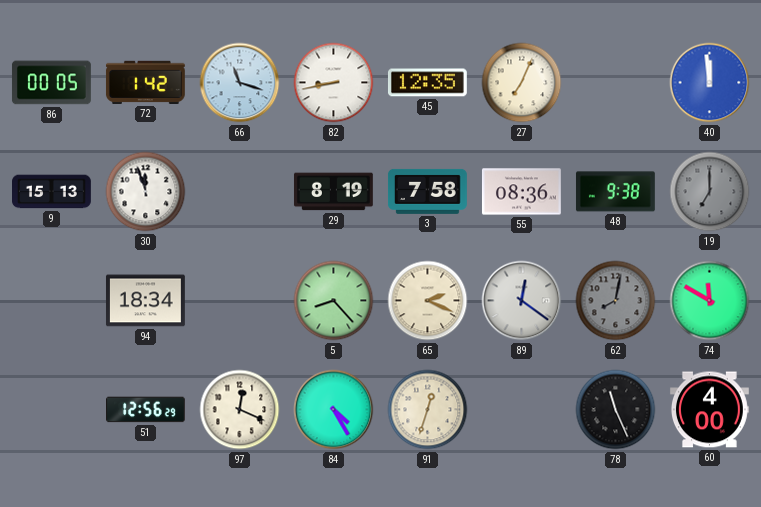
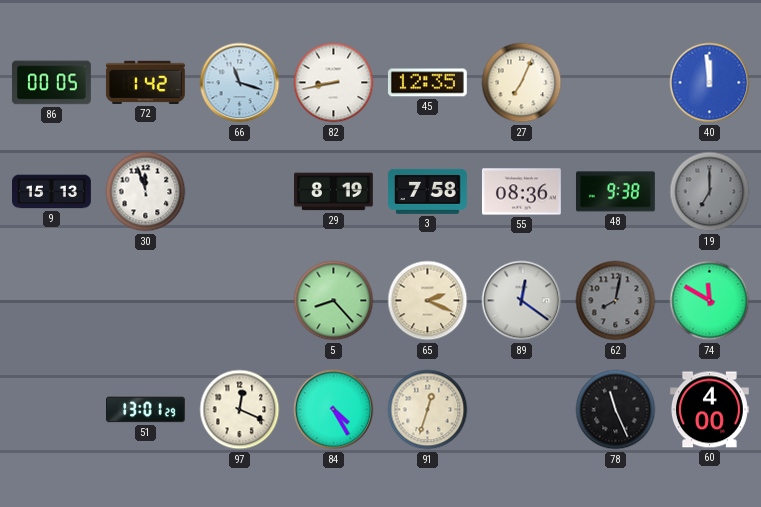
94: 18:34 -> none
51: 12:56 -> 13:01
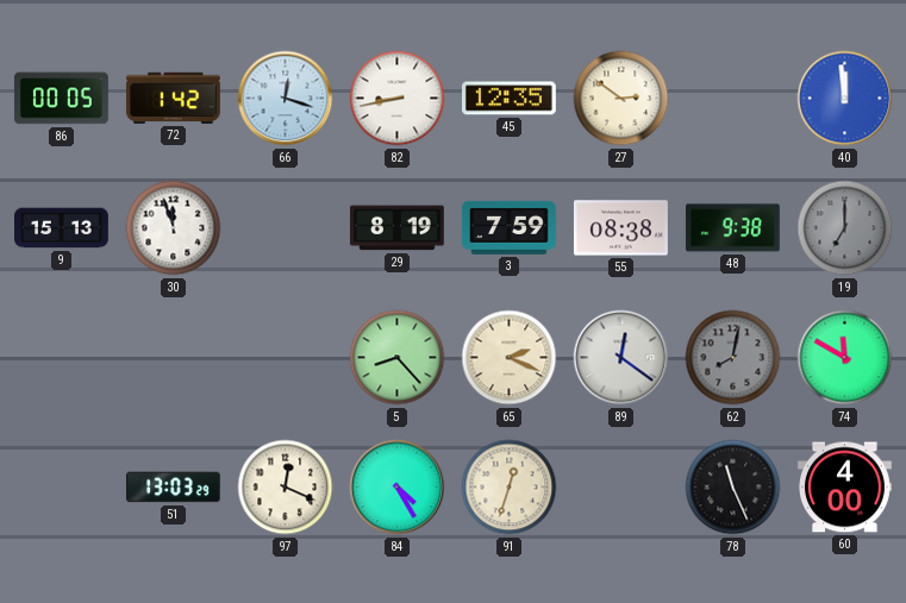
66: 11:18 -> 12:18
27: 7:04 -> 2:51
3: 7:58 -> 7:59
55: 08:36 -> 08:38
51: 13:01 -> 13:03
